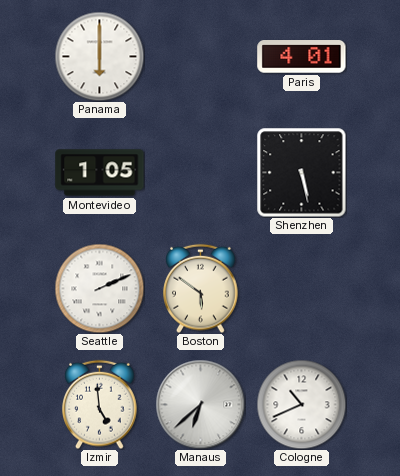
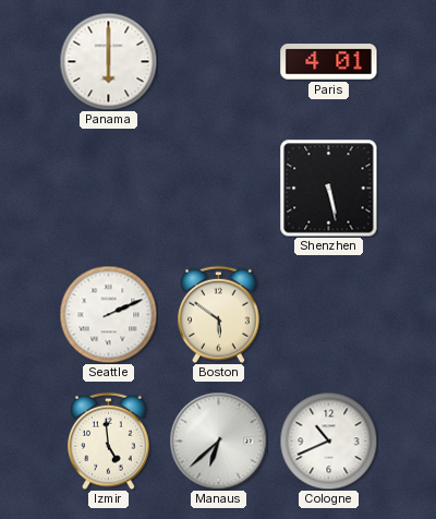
Montevideo: 1:05 -> none
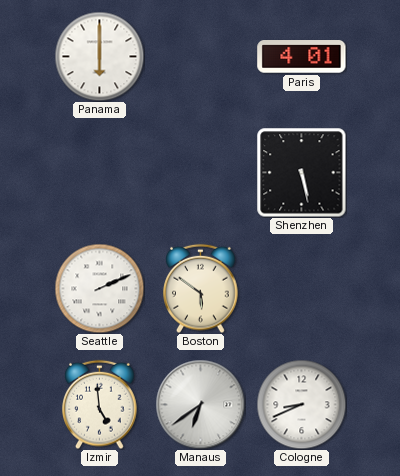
Manaus: 6:38 -> 6:39
Cologne: 10:41 -> 8:41
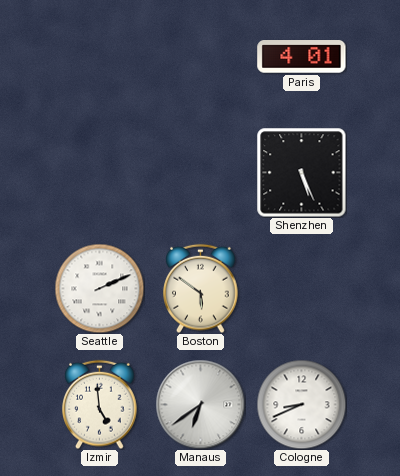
Panama: 6:00 -> none
Shenzhen: 5:28 -> 5:26
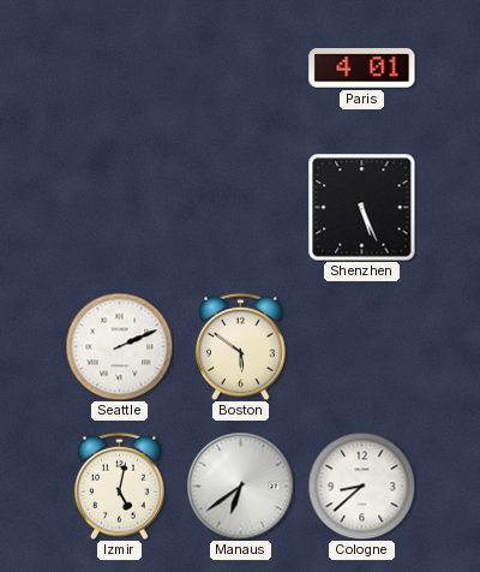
Izmir: 4:59 -> 5:02
Cologne: 8:41 -> 8:38
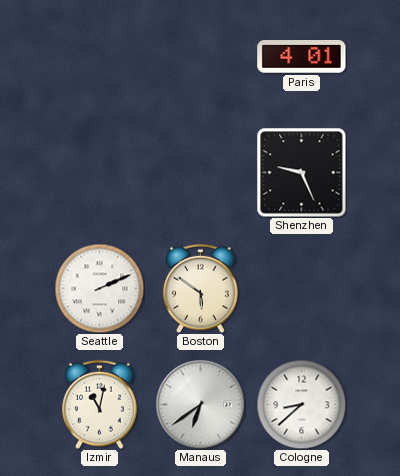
Shenzhen: 5:26 -> 9:26
Izmir: 5:02 -> 11:02
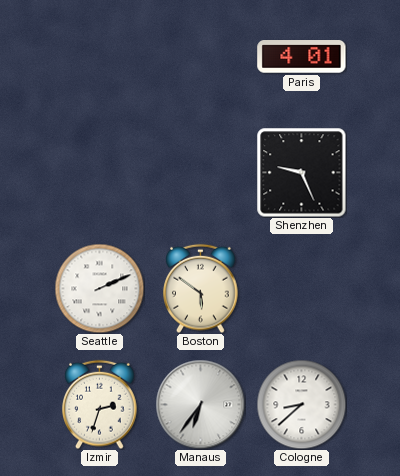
Izmir: 11:02 -> 2:33
Manaus: 6:39 -> 6:36
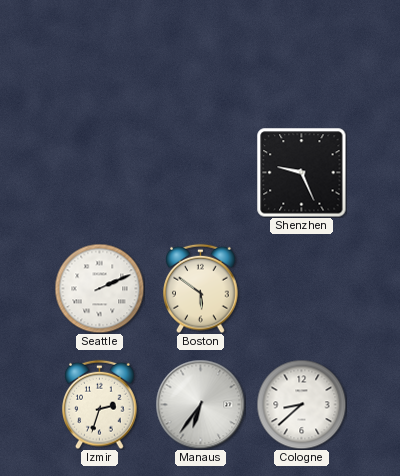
Paris: 4:01 -> none
